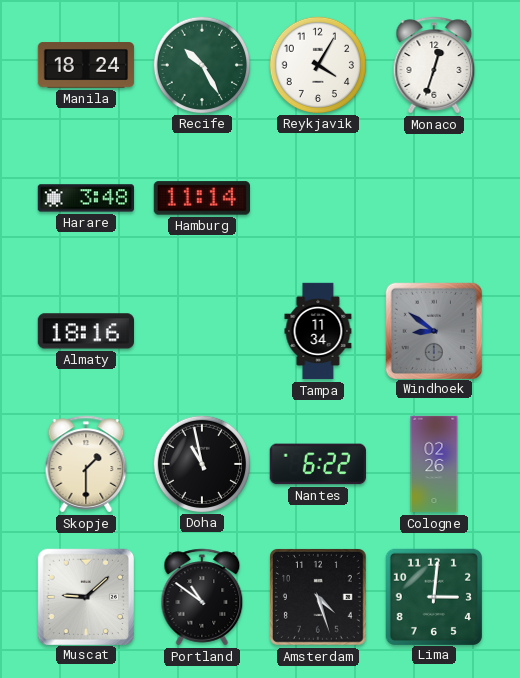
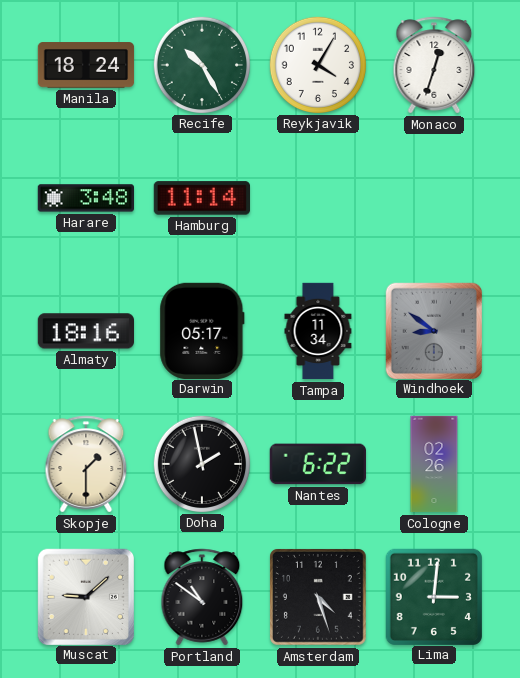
Darwin: none -> 05:17
Doha: 10:58 -> 1:58
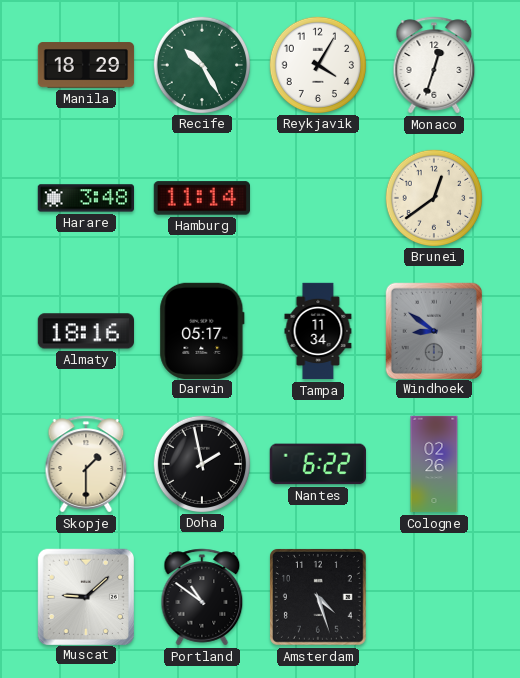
Manila: 18:24 -> 18:29
Brunei: none -> 12:39
Lima: 3:01 -> none
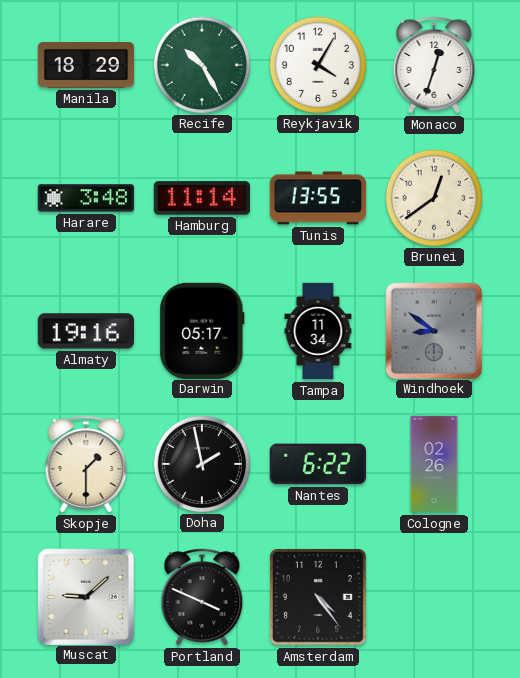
Tunis: none -> 13:55
Almaty: 18:16 -> 19:16
Portland: 10:51 -> 3:49
Amsterdam: 4:27 -> 4:24
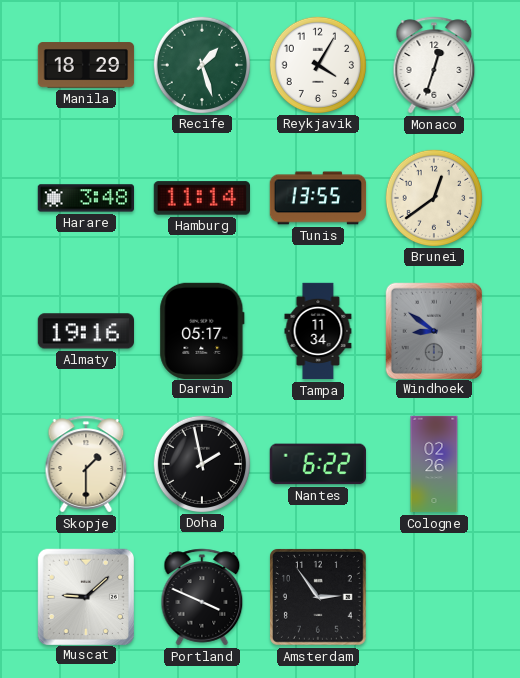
Recife: 10:25 -> 1:27
Amsterdam: 4:24 -> 2:54
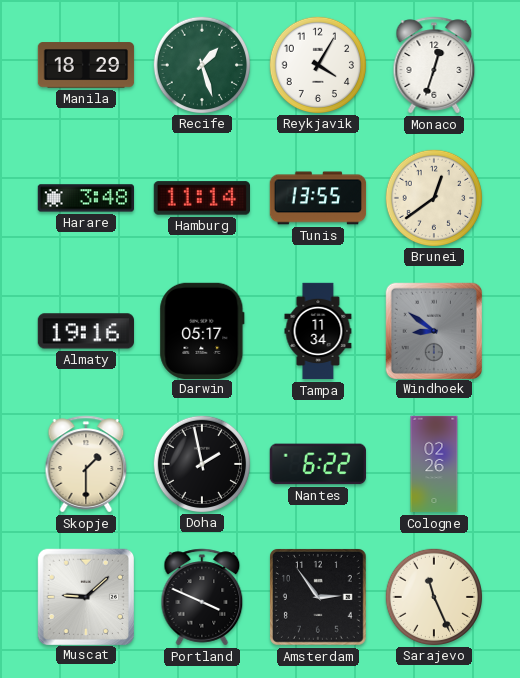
Sarajevo: none -> 11:26
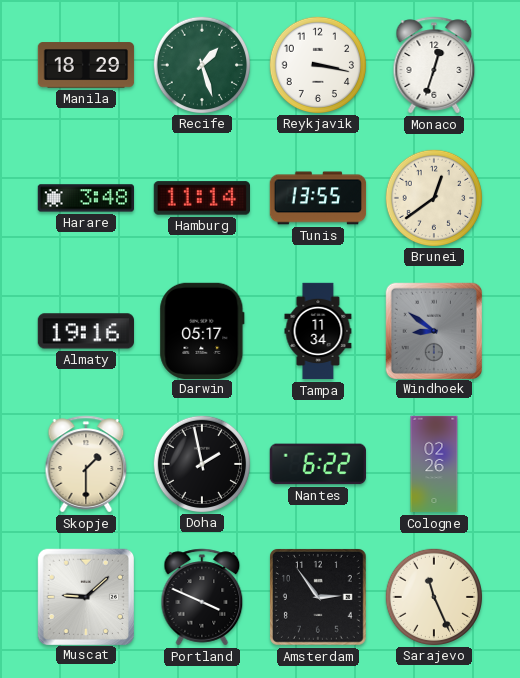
Reykjavik: 4:05 -> 3:17
